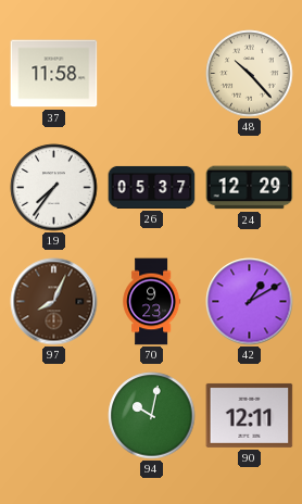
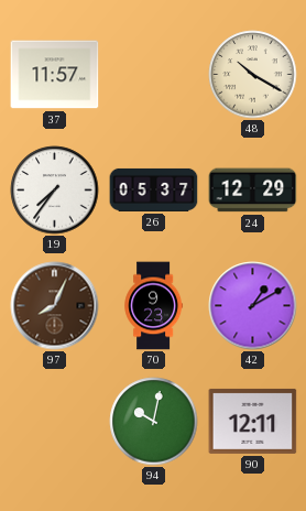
37: 11:58 -> 11:57
48: 10:23 -> 10:20
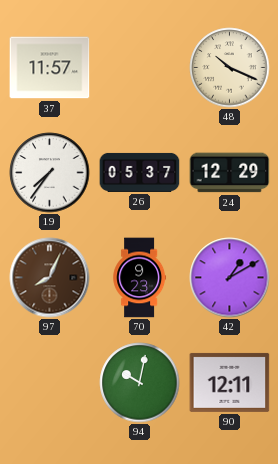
48: 10:20 -> 10:19
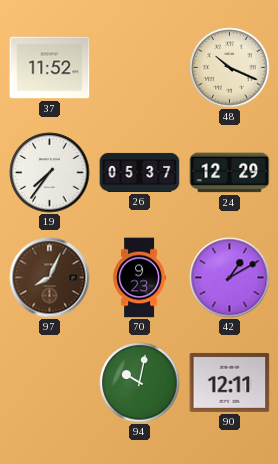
37: 11:57 -> 11:52
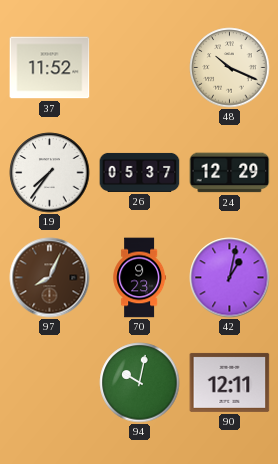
42: 1:10 -> 1:02
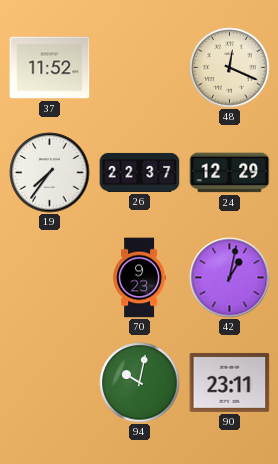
48: 10:19 -> 12:19
26: 05:37 -> 22:37
97: 8:04 -> none
90: 12:11 -> 23:11
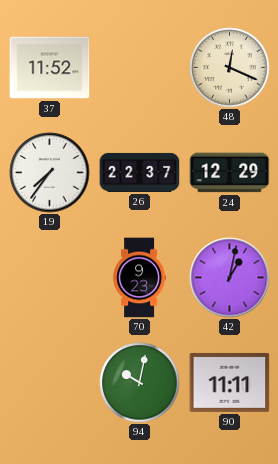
90: 23:11 -> 11:11
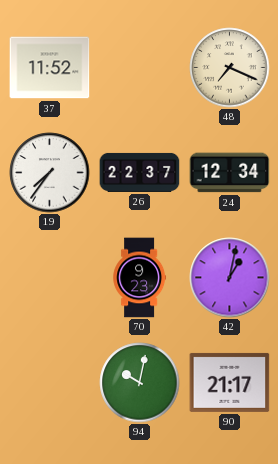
48: 12:19 -> 7:19
24: 12:29 -> 12:34
90: 11:11 -> 21:17
